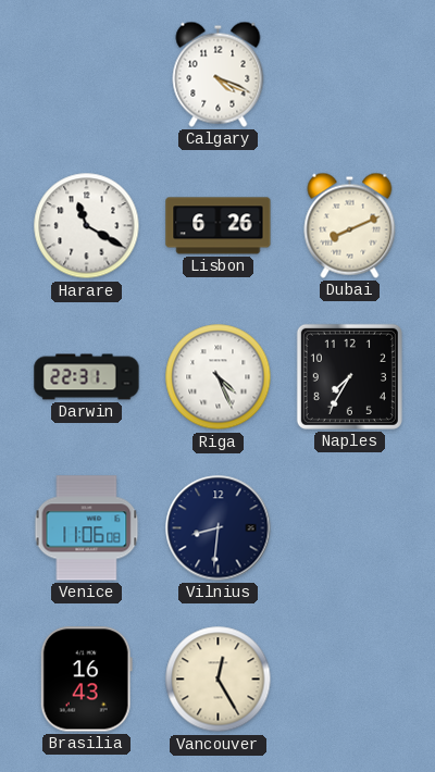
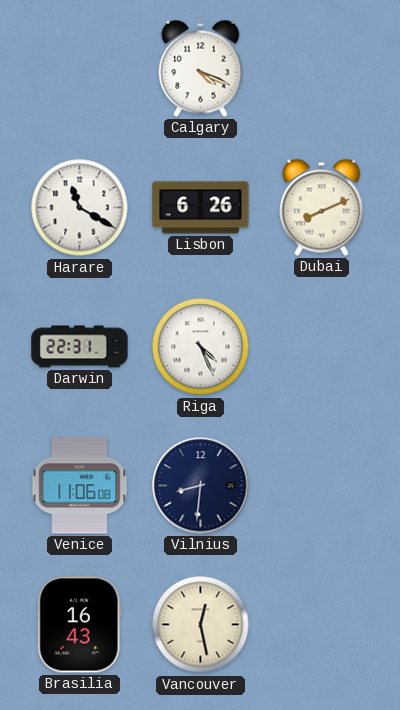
Naples: 7:35 -> none
Vancouver: 12:25 -> 12:28
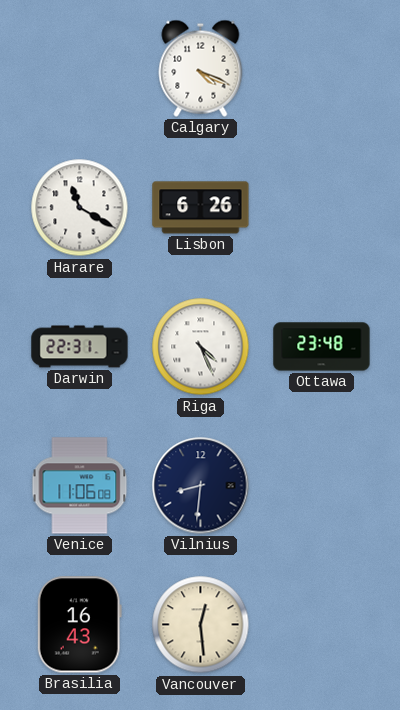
Dubai: 8:11 -> none
Ottawa: none -> 23:48
Vancouver: 12:28 -> 12:29
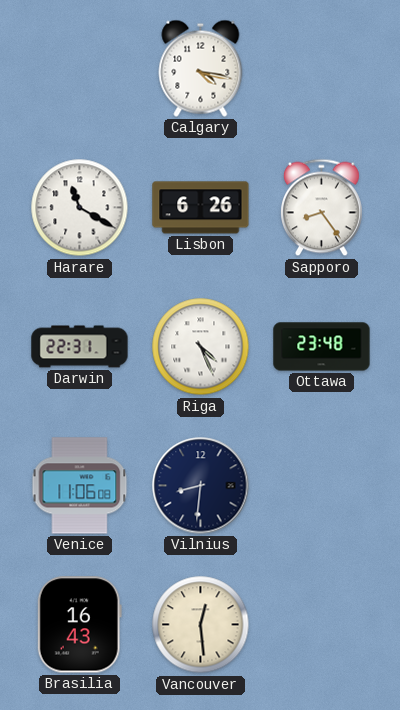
Calgary: 4:19 -> 4:17
Sapporo: none -> 8:24
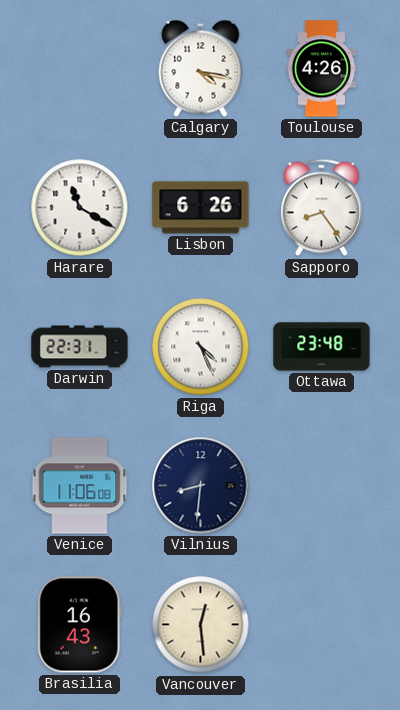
Toulouse: none -> 4:26
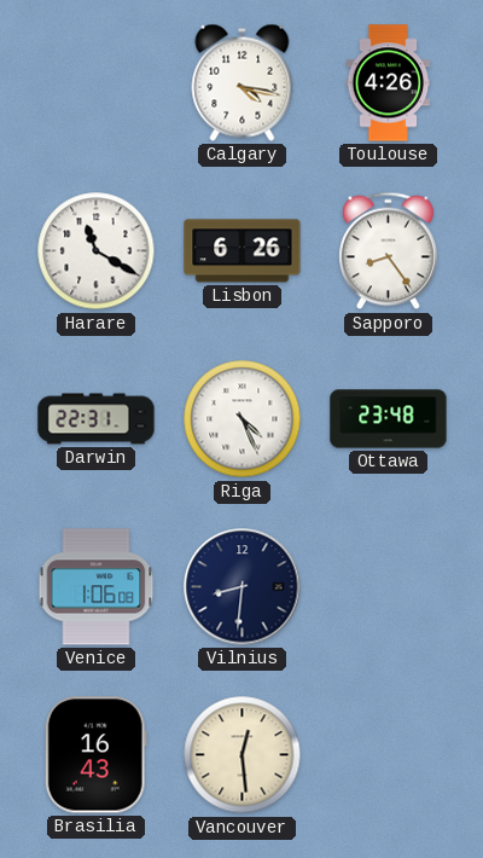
Venice: 11:06 -> 1:06
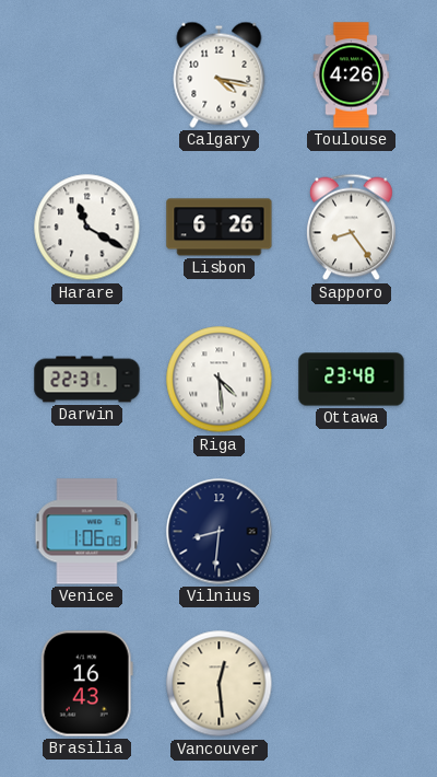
Riga: 4:26 -> 4:29
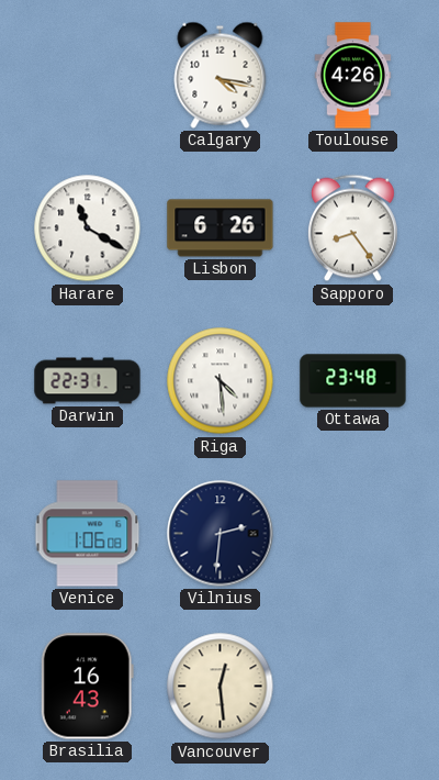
Vilnius: 8:31 -> 2:31
